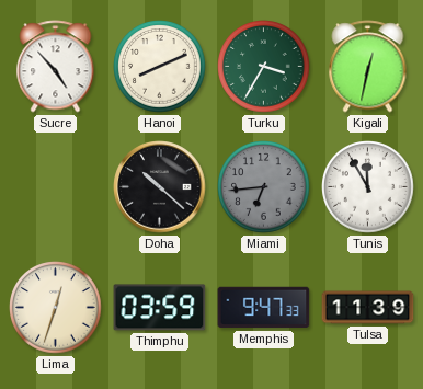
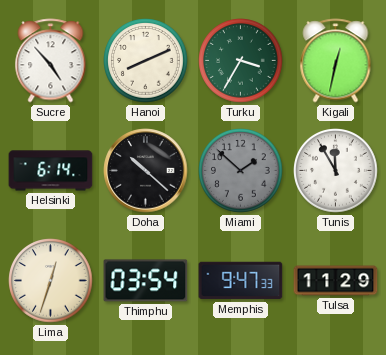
Helsinki: none -> 6:14
Miami: 6:44 -> 1:52
Thimphu: 03:59 -> 03:54
Tulsa: 11:39 -> 11:29
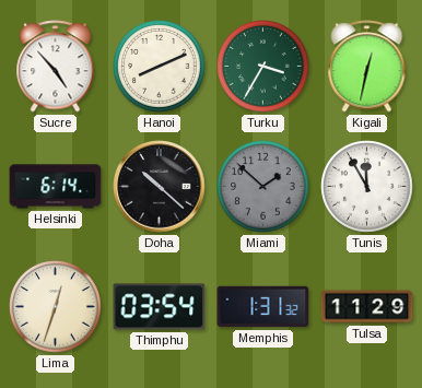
Memphis: 9:47 -> 1:31
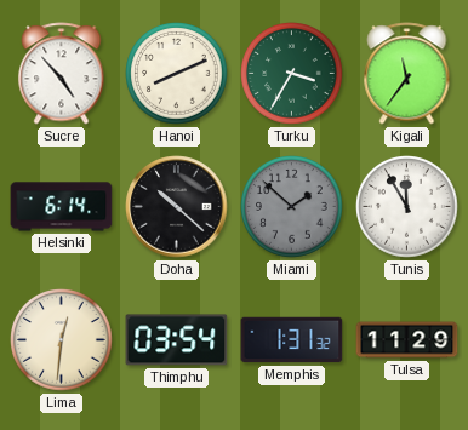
Kigali: 12:32 -> 11:36
Lima: 12:33 -> 12:31
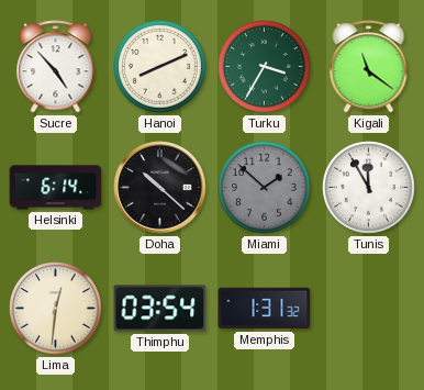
Kigali: 11:36 -> 11:21
Tulsa: 11:29 -> none
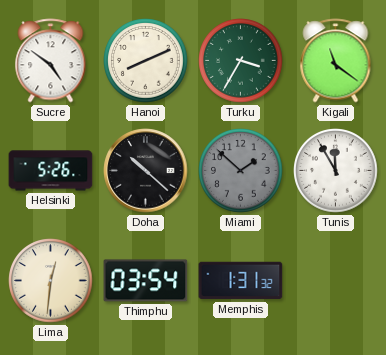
Sucre: 4:53 -> 4:51
Helsinki: 6:14 -> 5:26
